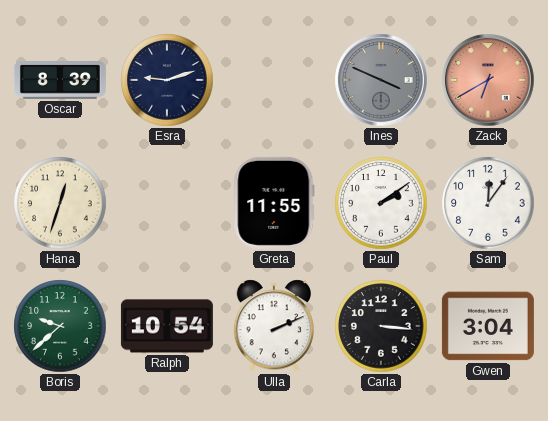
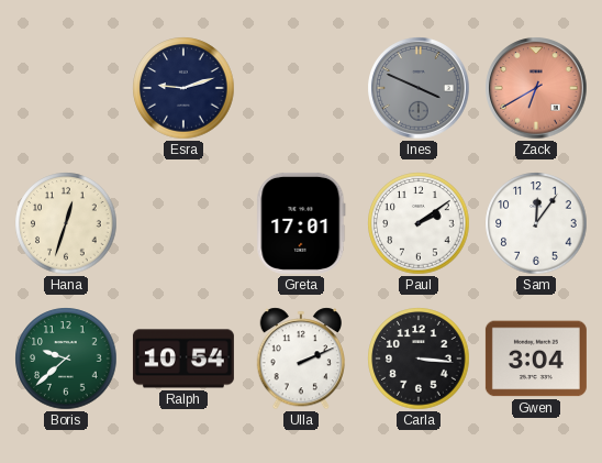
Oscar: 8:39 -> none
Greta: 11:55 -> 17:01
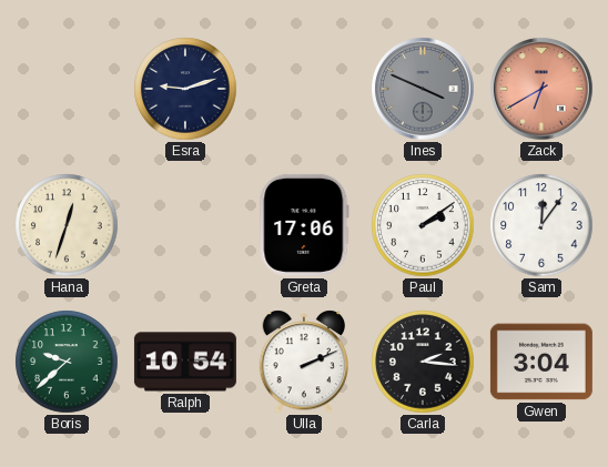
Greta: 17:01 -> 17:06
Carla: 3:16 -> 2:16
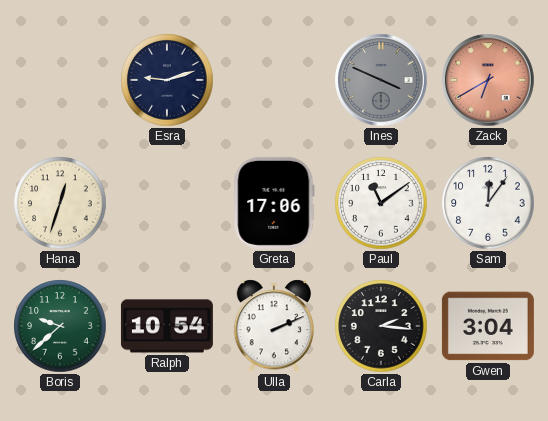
Paul: 2:09 -> 11:09
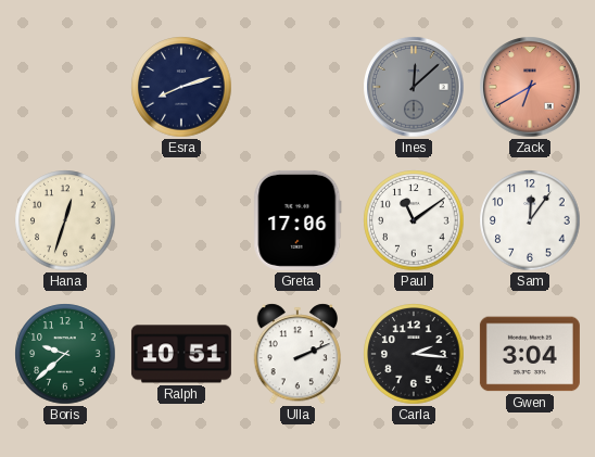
Esra: 9:12 -> 8:12
Ines: 3:49 -> 12:08
Ralph: 10:54 -> 10:51
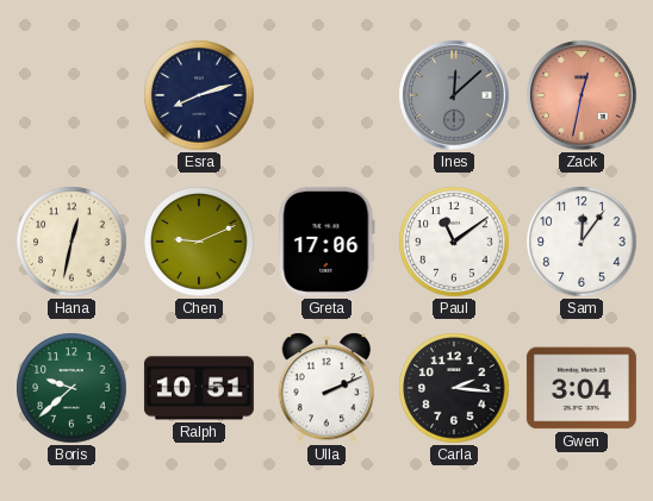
Zack: 6:40 -> 12:32
Hana: 12:33 -> 12:32
Chen: none -> 9:11
